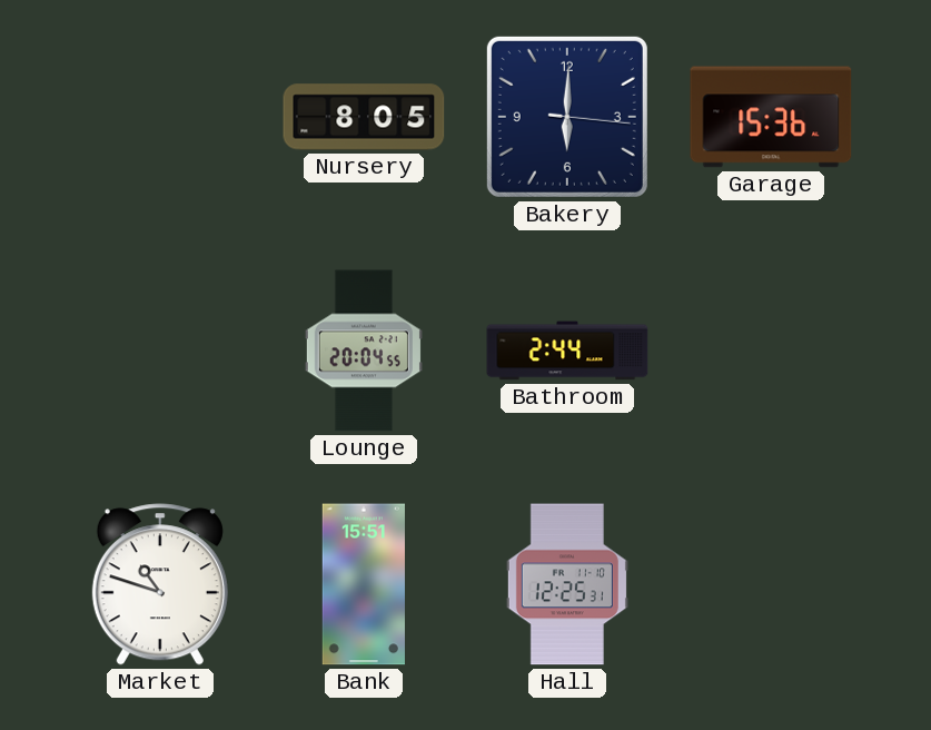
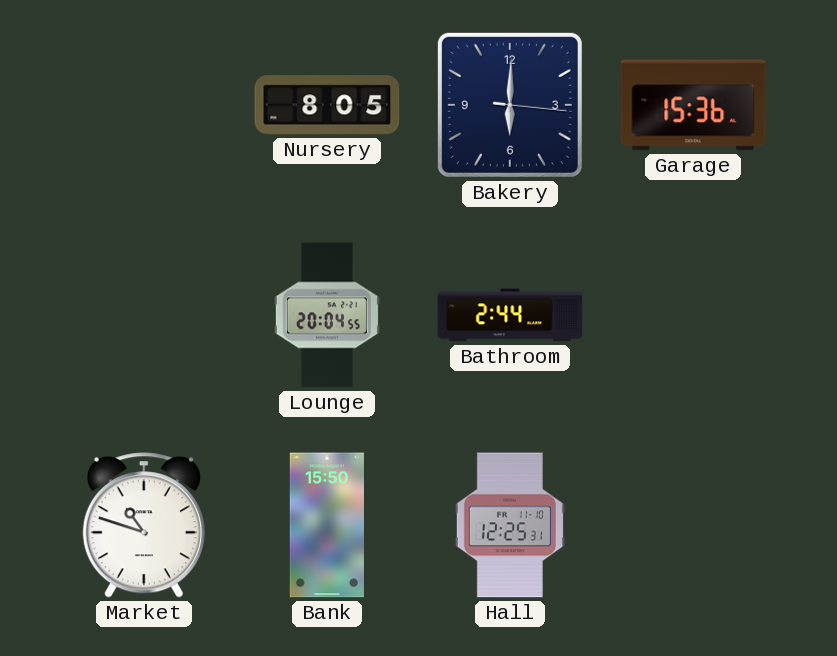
Bank: 15:51 -> 15:50
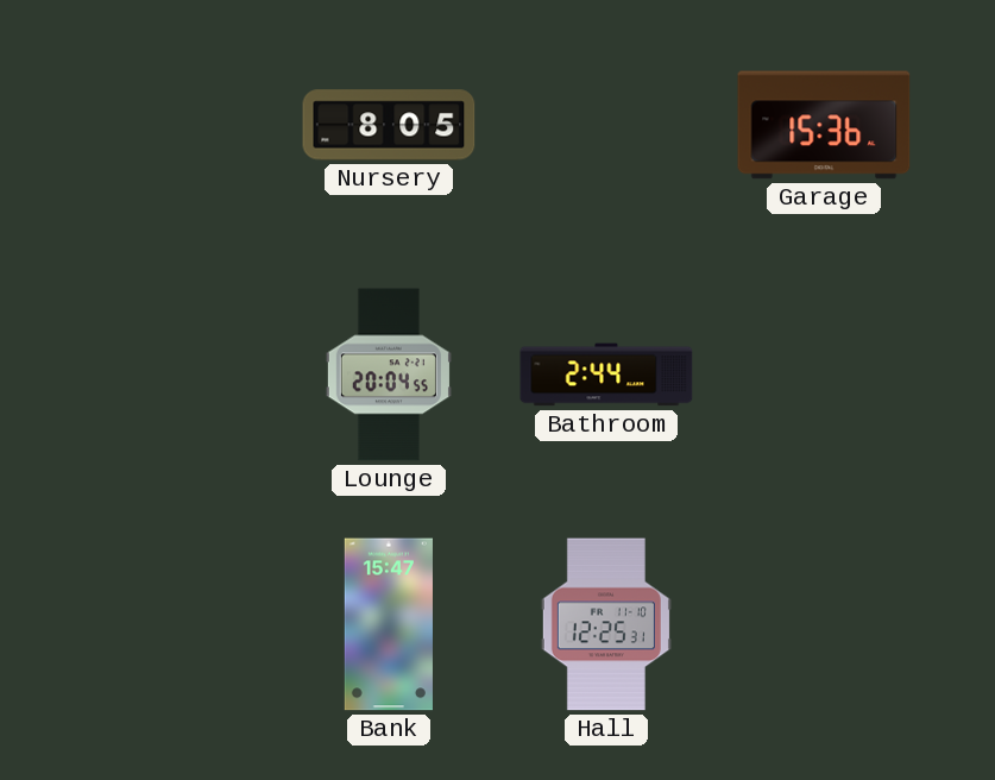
Bakery: 6:00 -> none
Market: 10:48 -> none
Bank: 15:50 -> 15:47
